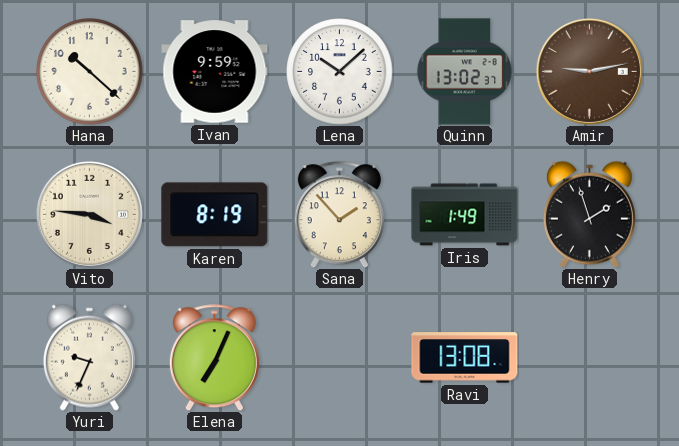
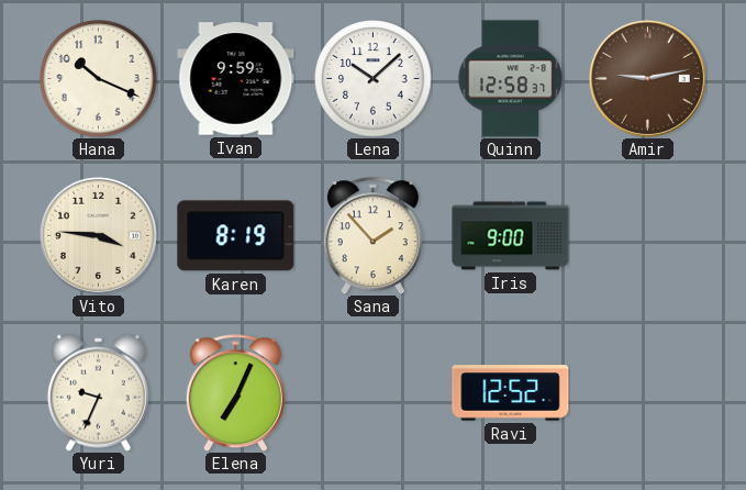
Hana: 10:22 -> 10:19
Quinn: 13:02 -> 12:58
Iris: 1:49 -> 9:00
Henry: 1:57 -> none
Ravi: 13:08 -> 12:52
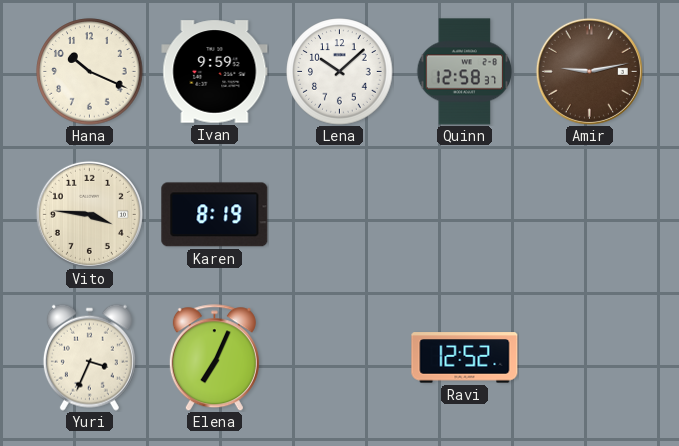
Sana: 1:53 -> none
Iris: 9:00 -> none
Yuri: 9:34 -> 3:34
